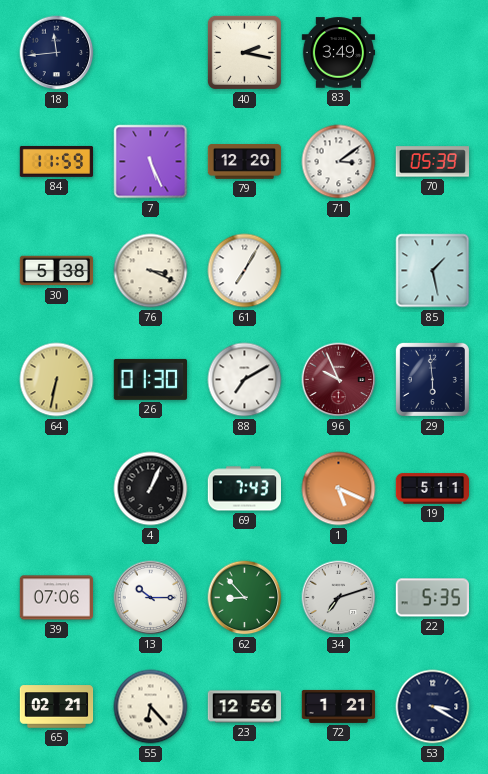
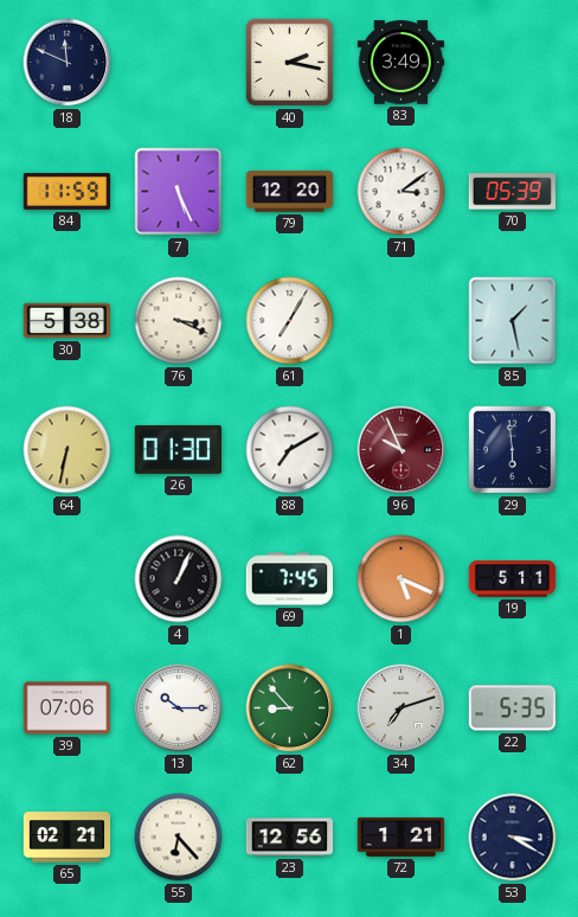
18: 11:44 -> 11:49
69: 7:43 -> 7:45
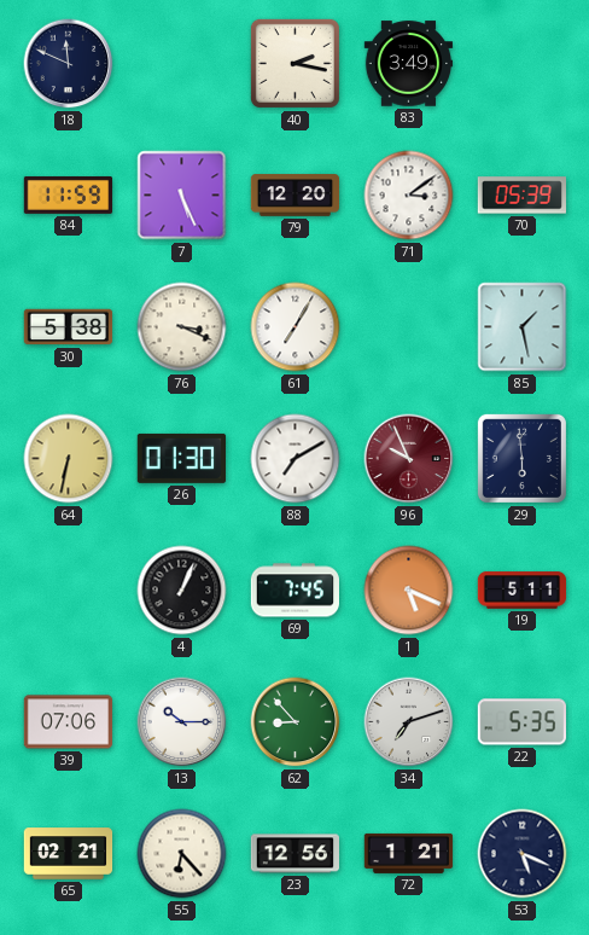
53: 3:20 -> 5:19
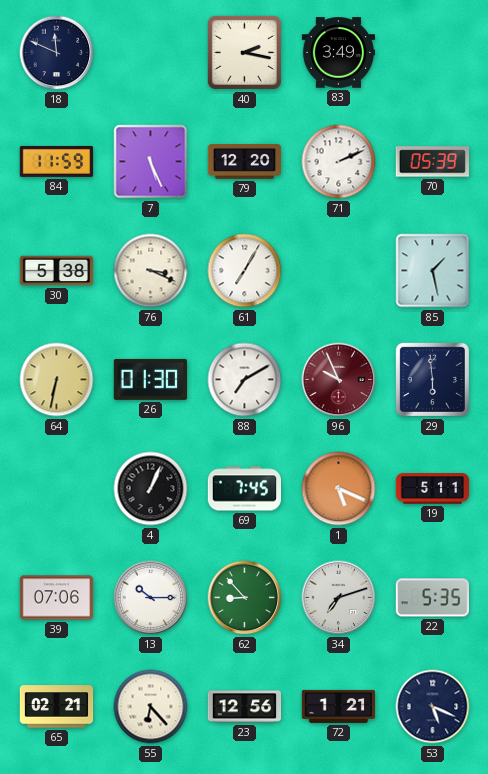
71: 3:09 -> 2:11
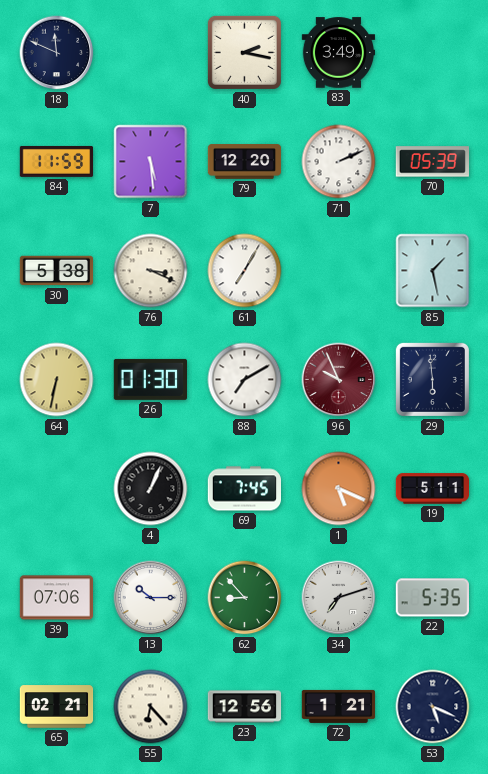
7: 5:26 -> 5:29
